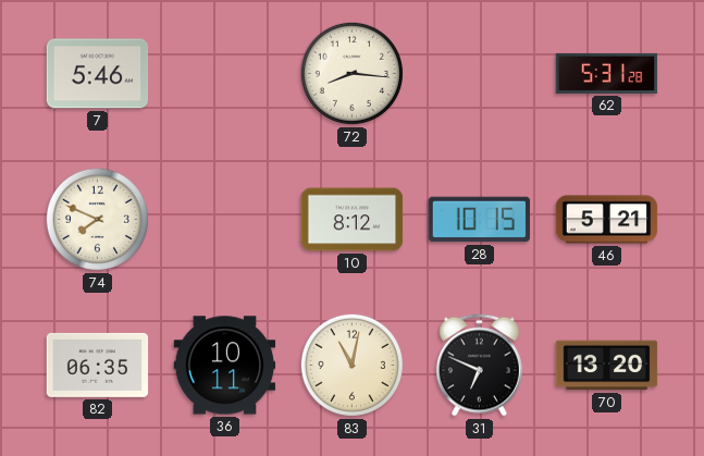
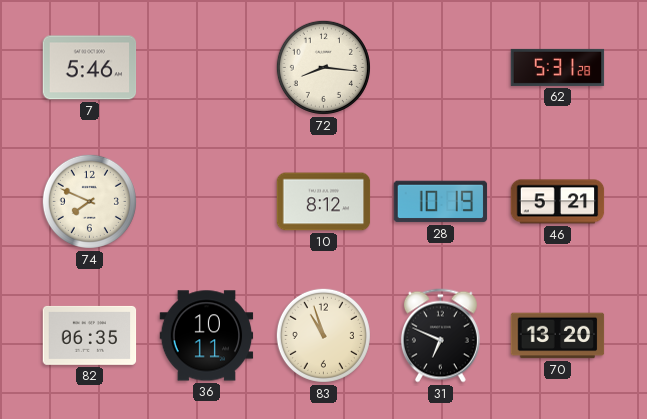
28: 10:15 -> 10:19
83: 11:02 -> 10:57
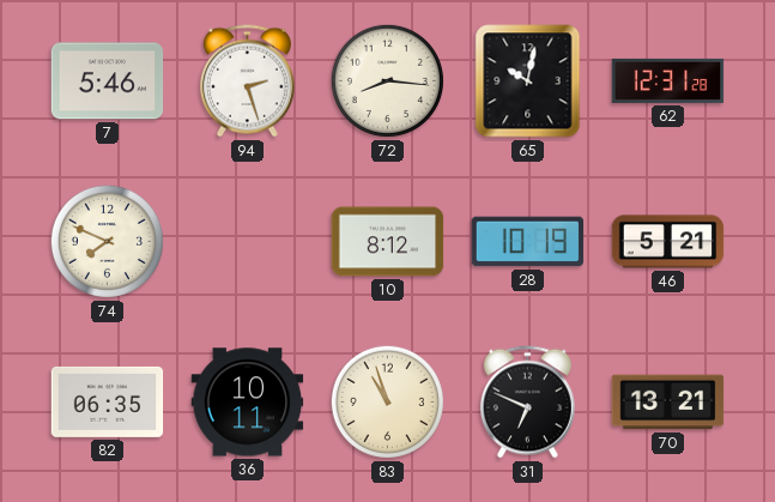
94: none -> 2:27
65: none -> 10:02
62: 5:31 -> 12:31
70: 13:20 -> 13:21
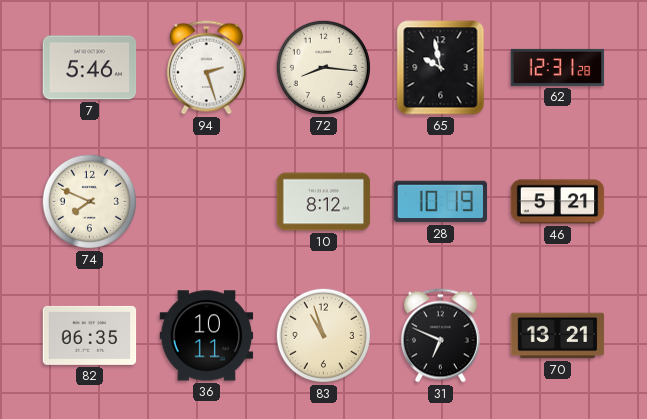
65: 10:02 -> 9:58
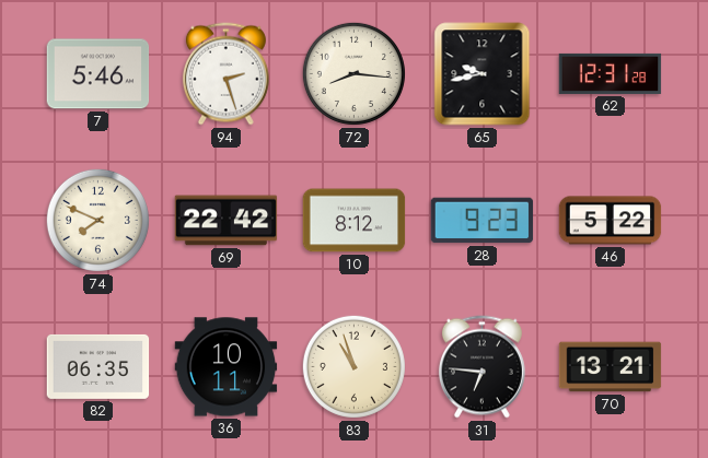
65: 9:58 -> 9:43
69: none -> 22:42
28: 10:19 -> 9:23
46: 5:21 -> 5:22
31: 6:49 -> 6:46
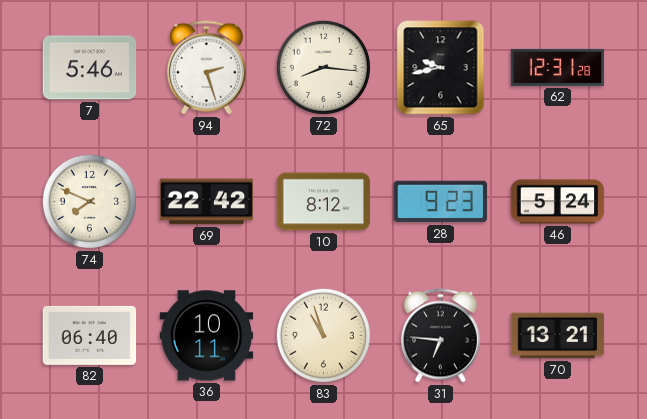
46: 5:22 -> 5:24
82: 06:35 -> 06:40
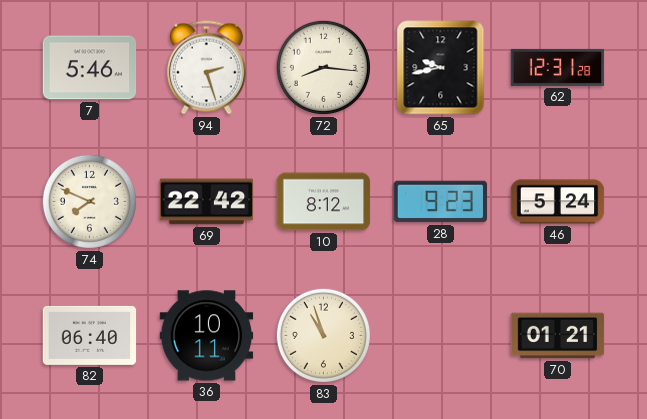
31: 6:46 -> none
70: 13:21 -> 01:21
